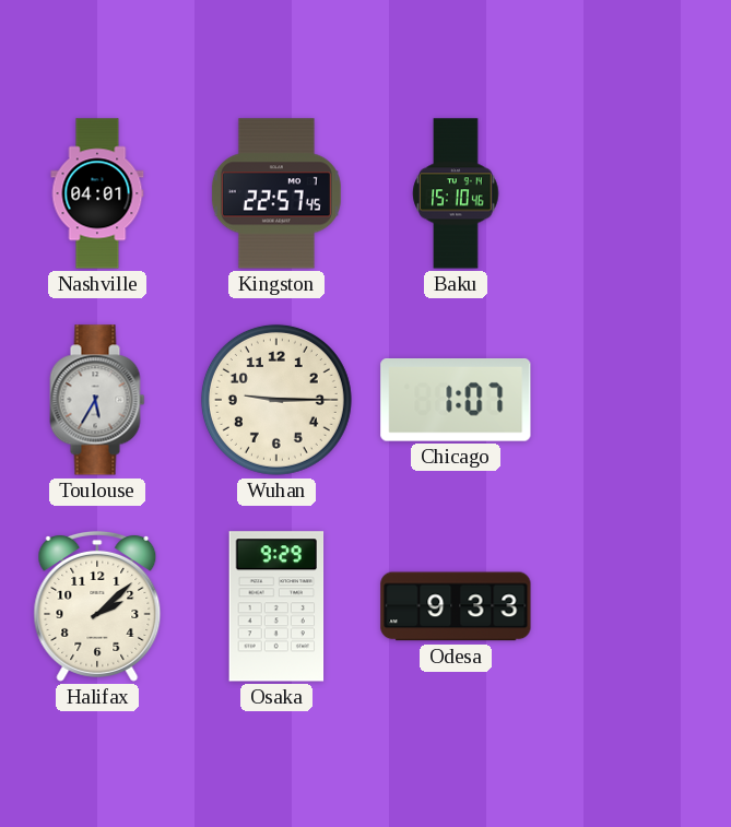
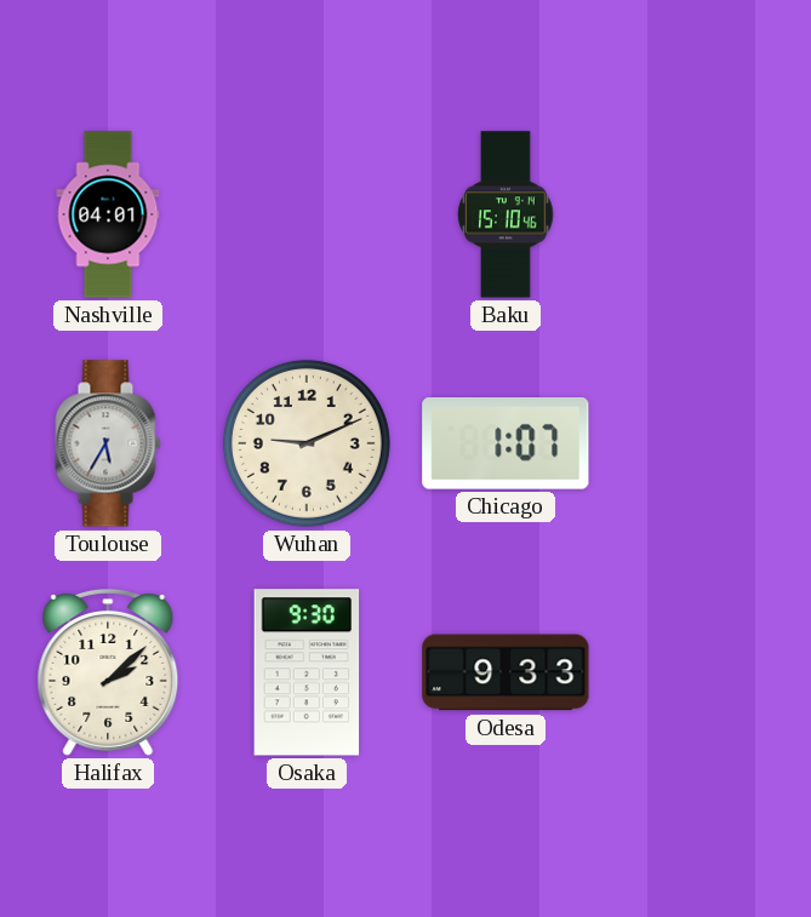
Kingston: 22:57 -> none
Wuhan: 9:15 -> 9:11
Osaka: 9:29 -> 9:30
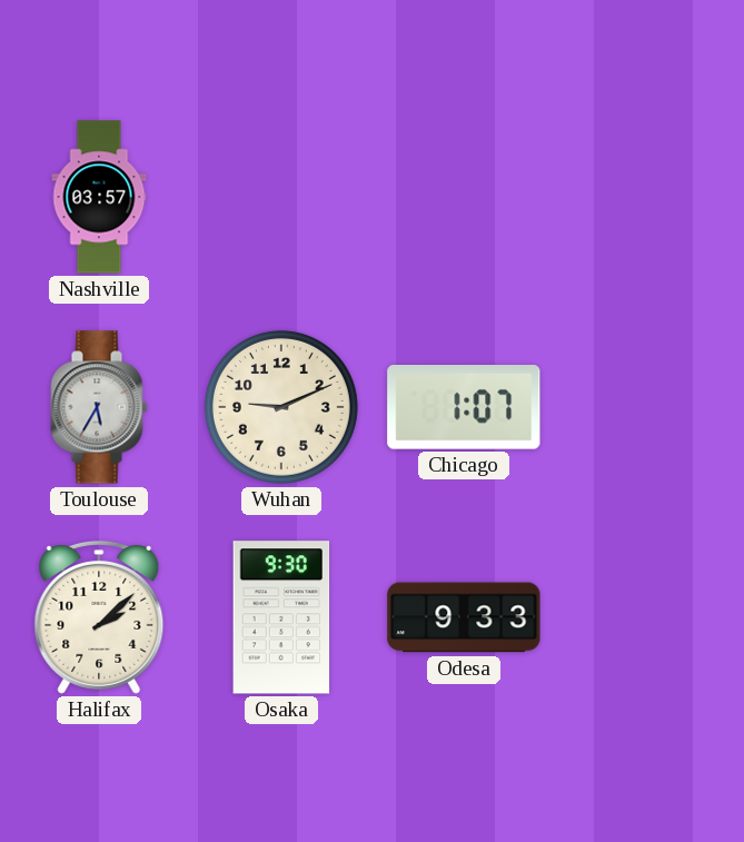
Nashville: 04:01 -> 03:57
Baku: 15:10 -> none
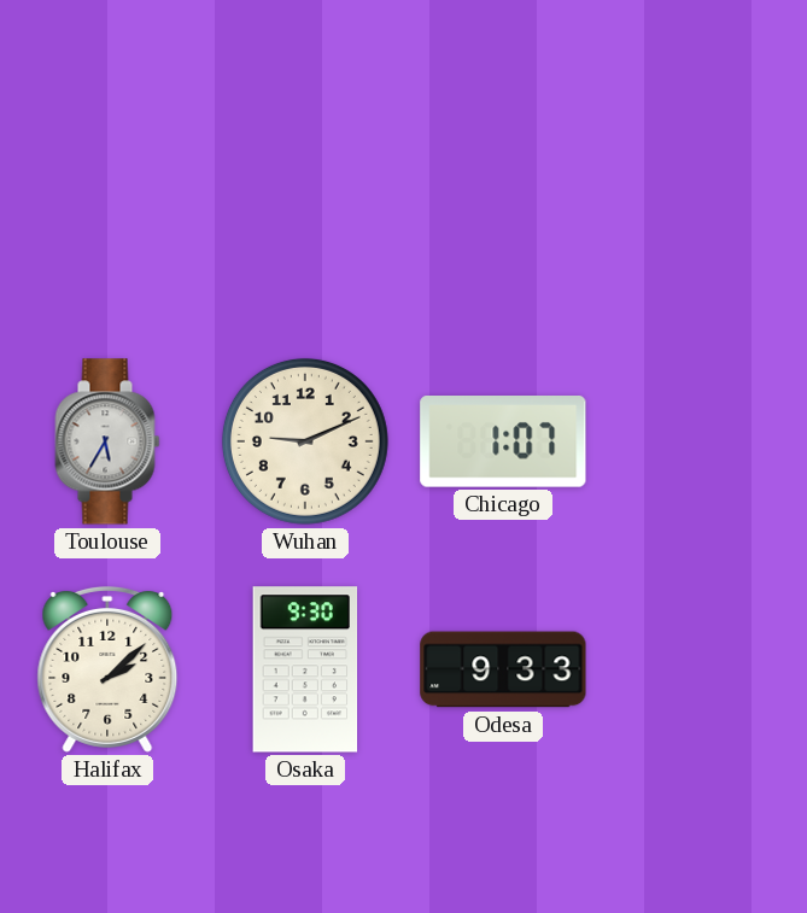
Nashville: 03:57 -> none
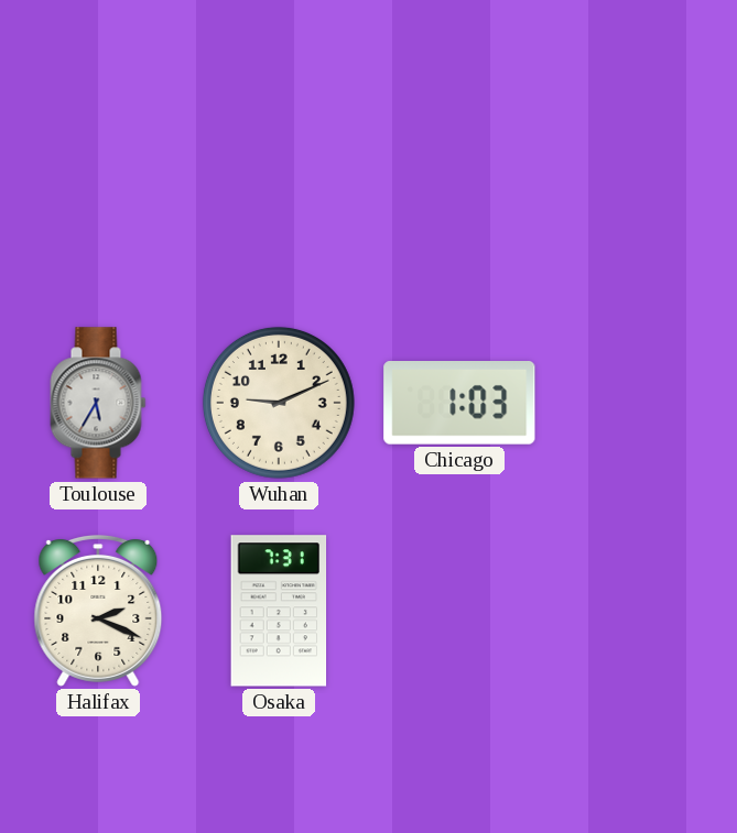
Chicago: 1:07 -> 1:03
Halifax: 2:08 -> 2:19
Osaka: 9:30 -> 7:31
Odesa: 9:33 -> none
